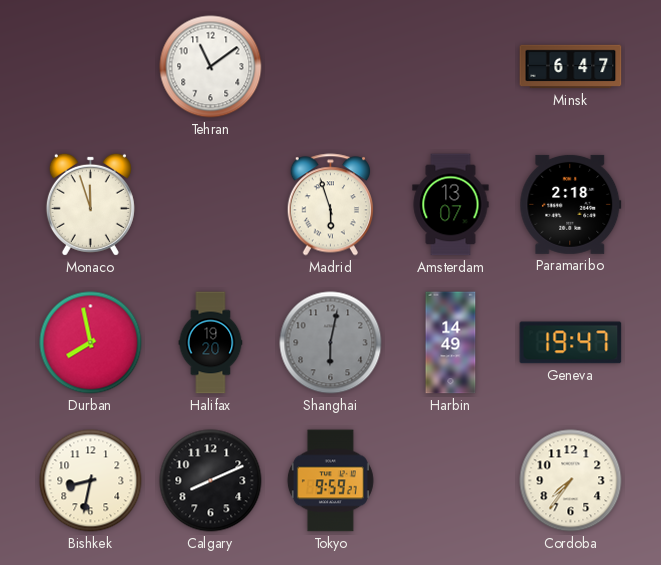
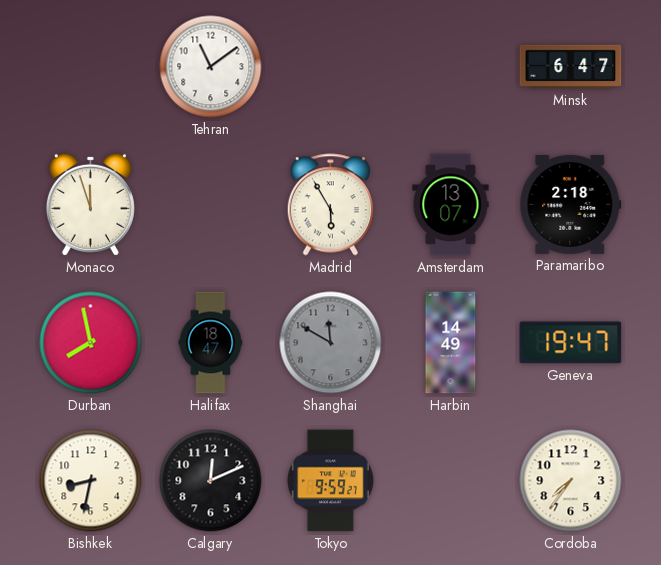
Madrid: 5:57 -> 5:55
Halifax: 19:20 -> 18:47
Shanghai: 6:02 -> 11:50
Calgary: 8:11 -> 12:11
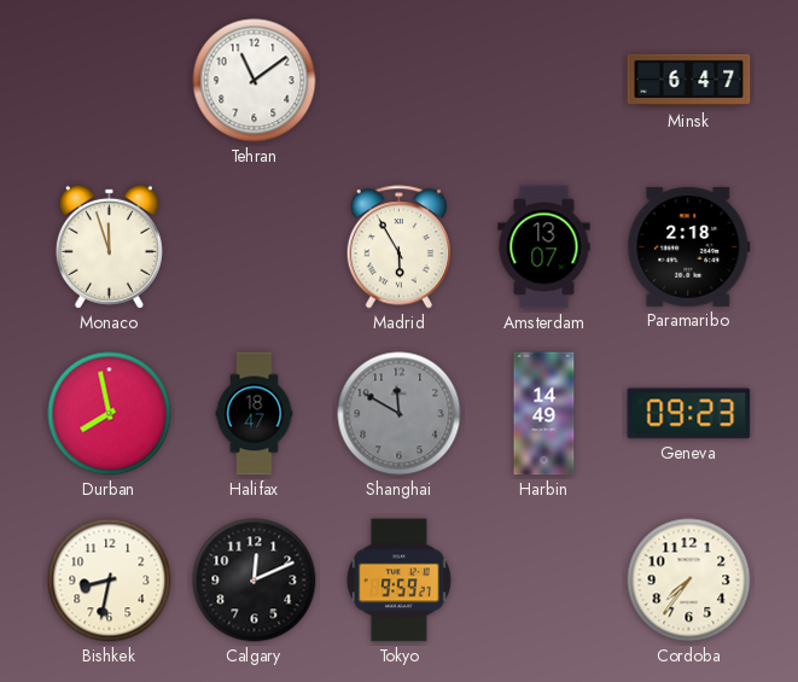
Geneva: 19:47 -> 09:23
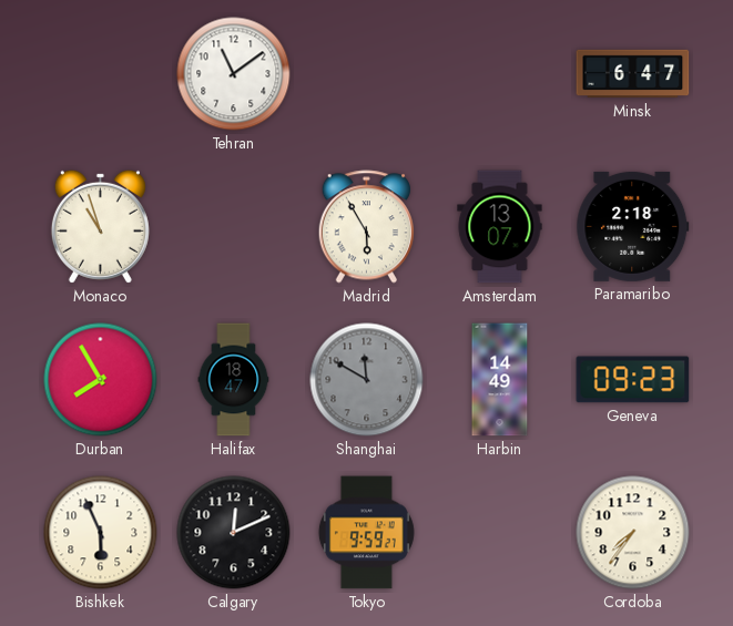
Monaco: 11:57 -> 10:57
Durban: 7:58 -> 7:55
Bishkek: 8:32 -> 5:56
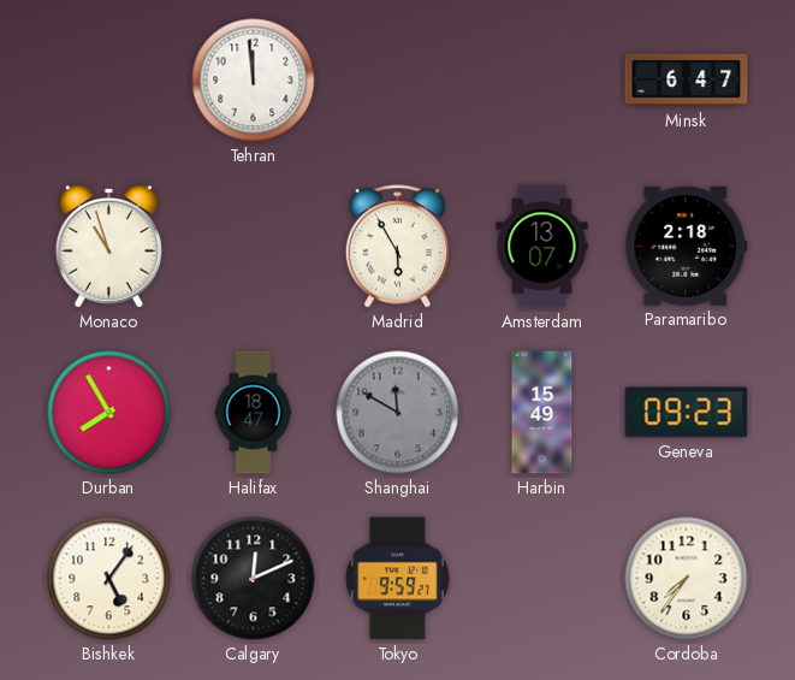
Tehran: 11:09 -> 11:59
Harbin: 14:49 -> 15:49
Bishkek: 5:56 -> 5:06
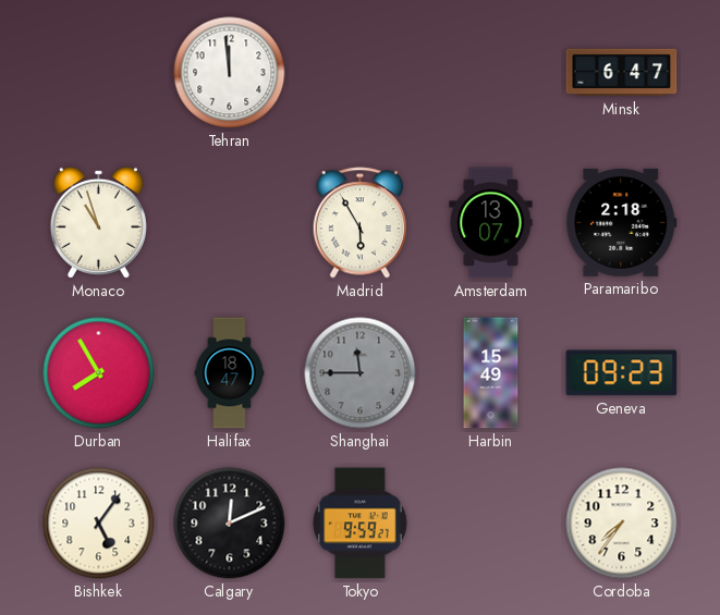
Shanghai: 11:50 -> 11:45
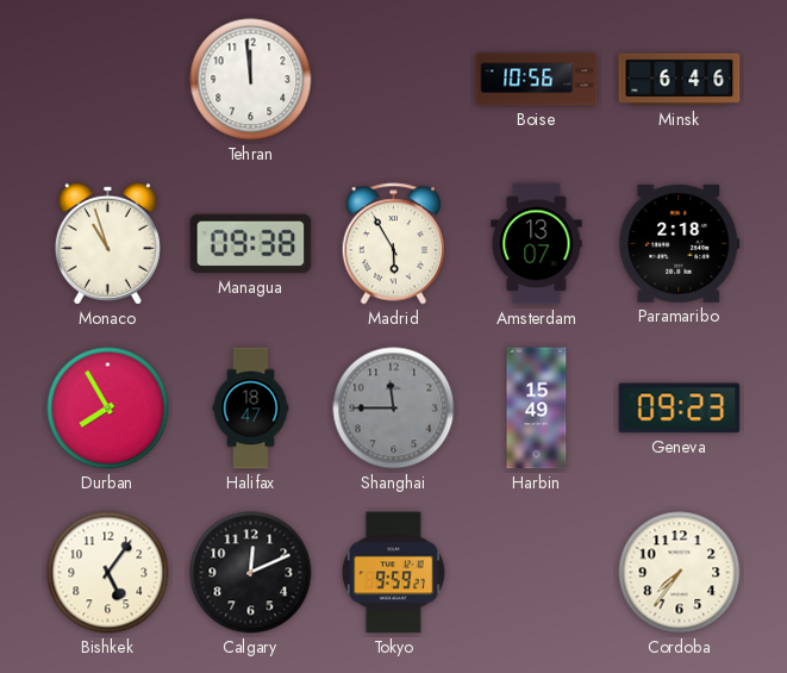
Boise: none -> 10:56
Minsk: 6:47 -> 6:46
Managua: none -> 09:38
